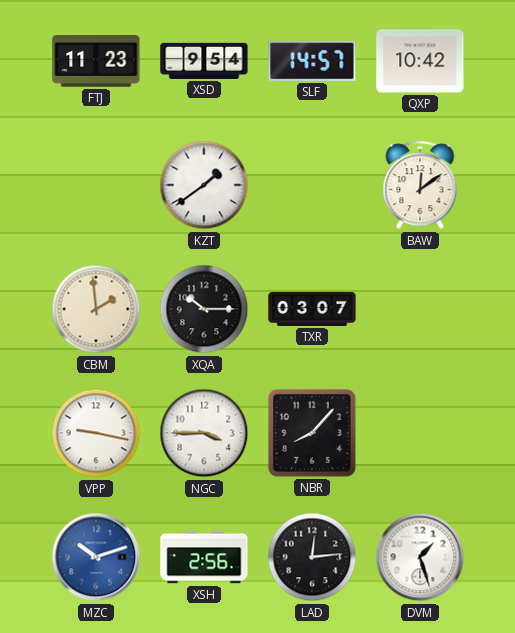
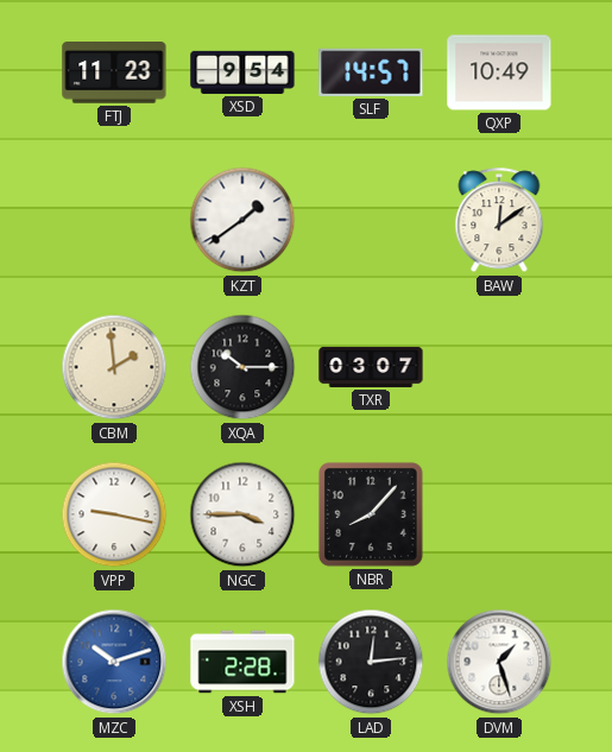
QXP: 10:42 -> 10:49
XSH: 2:56 -> 2:28
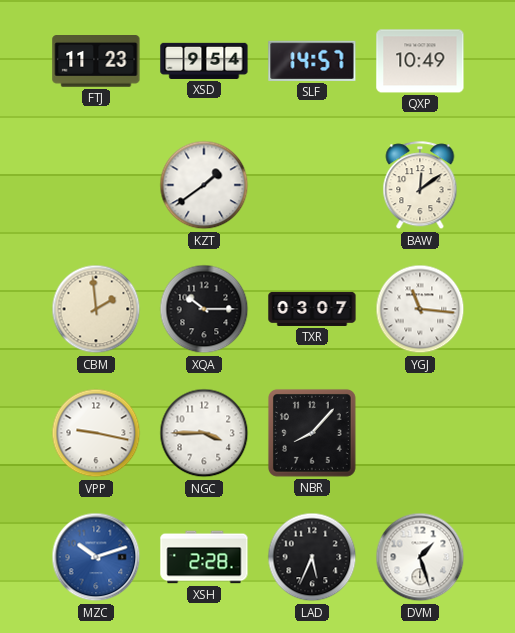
YGJ: none -> 11:16
LAD: 12:14 -> 5:34
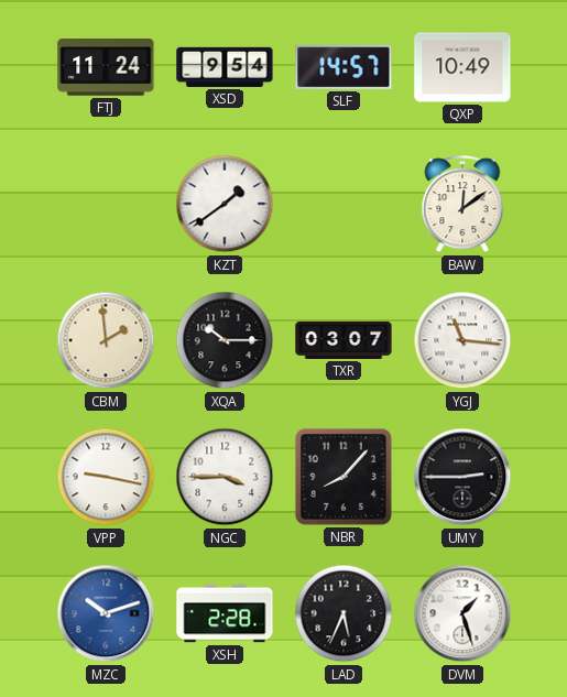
FTJ: 11:23 -> 11:24
UMY: none -> 2:45
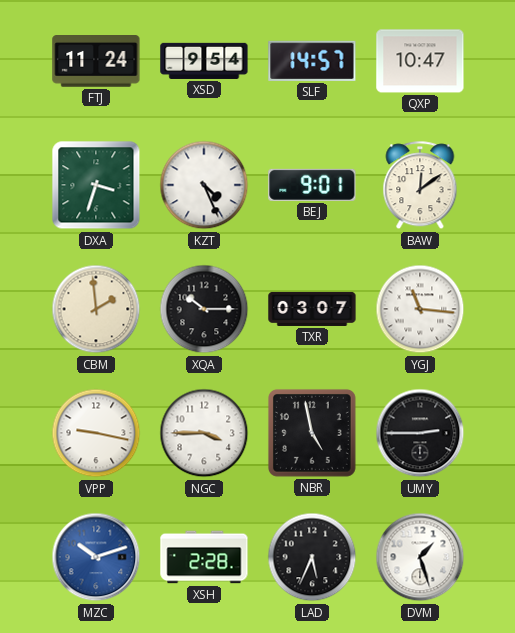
QXP: 10:49 -> 10:47
DXA: none -> 3:33
KZT: 1:39 -> 4:26
BEJ: none -> 9:01
NBR: 8:07 -> 4:58
